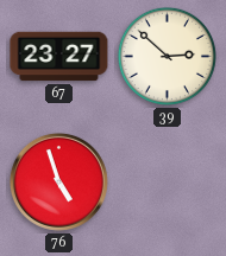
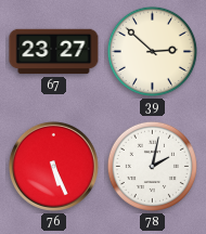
76: 4:57 -> 5:26
78: none -> 2:02
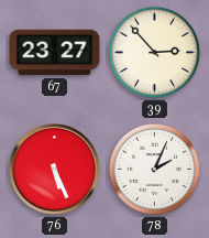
39: 2:52 -> 2:53
78: 2:02 -> 2:04
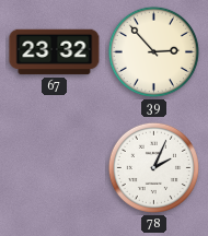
67: 23:27 -> 23:32
76: 5:26 -> none
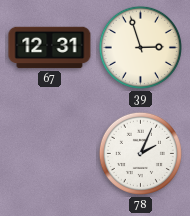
67: 23:32 -> 12:31
39: 2:53 -> 2:57
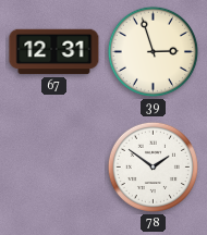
78: 2:04 -> 1:51
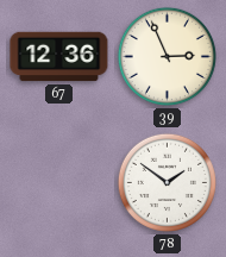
67: 12:31 -> 12:36
39: 2:57 -> 2:56
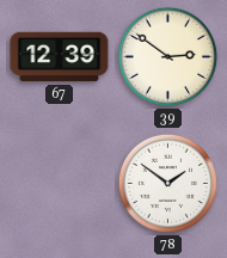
67: 12:36 -> 12:39
39: 2:56 -> 2:51
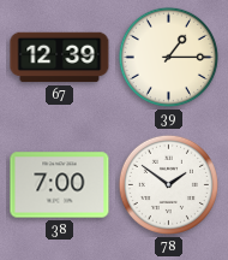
39: 2:51 -> 1:15
38: none -> 7:00
